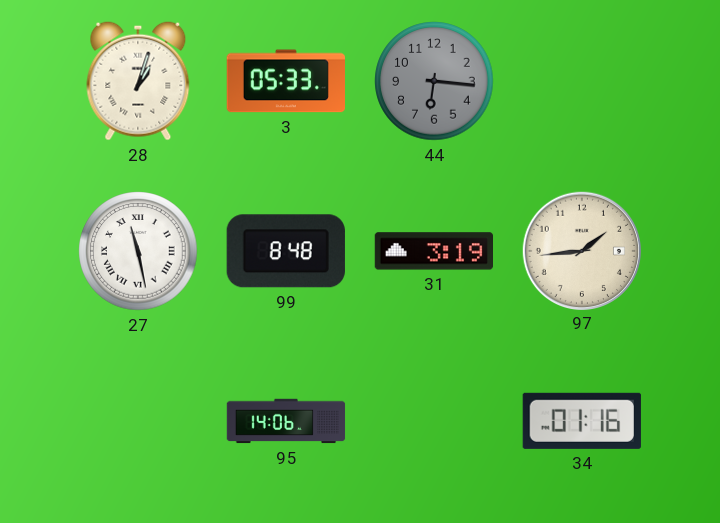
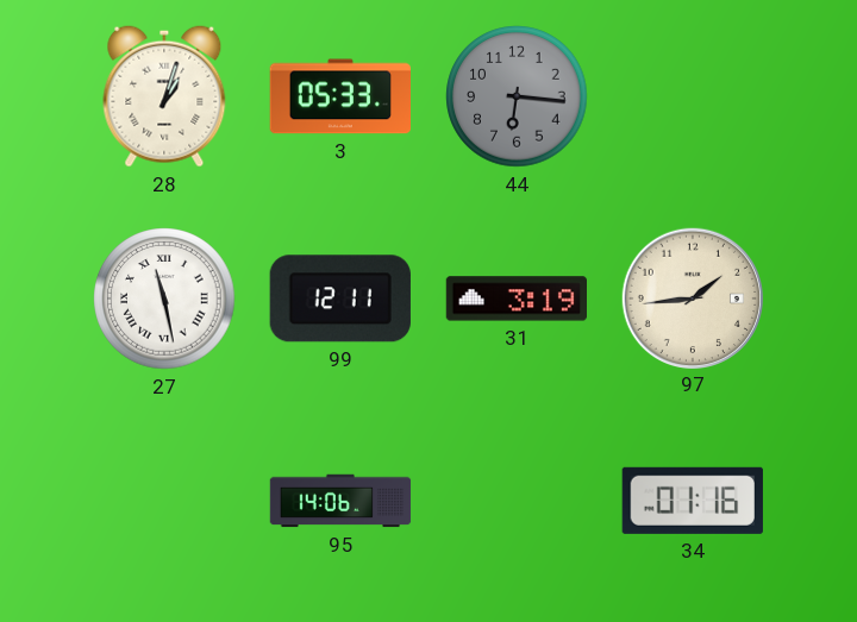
99: 8:48 -> 12:11
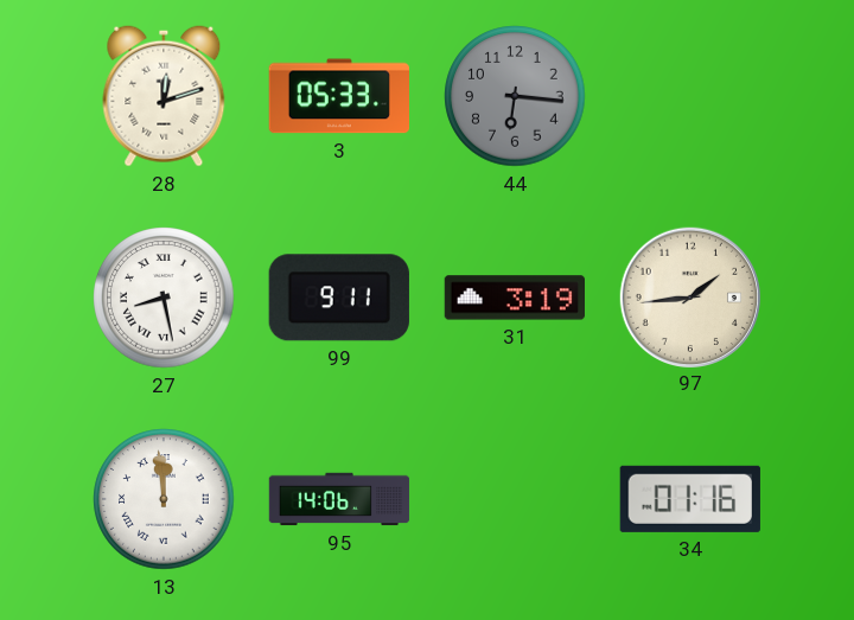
28: 1:03 -> 12:12
27: 11:28 -> 8:28
99: 12:11 -> 9:11
13: none -> 11:59
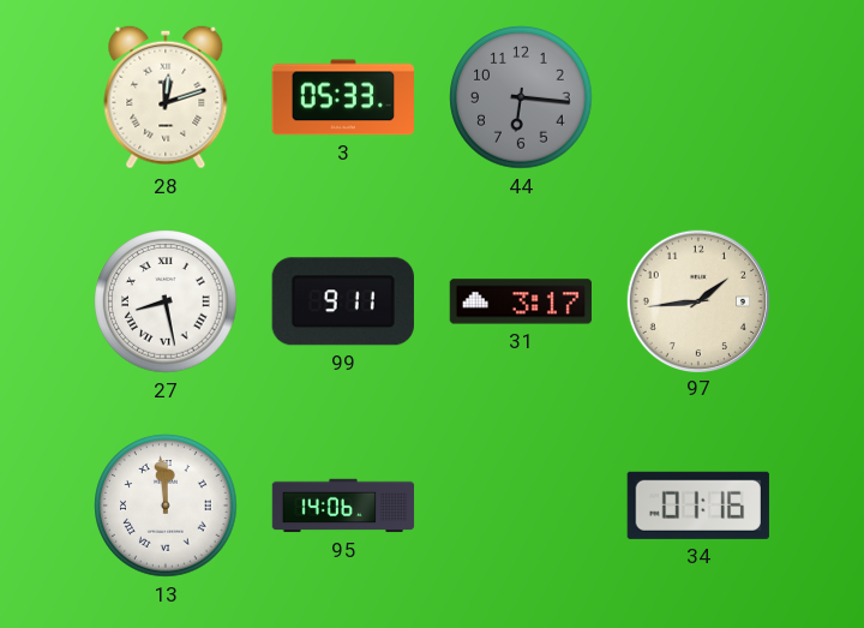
31: 3:19 -> 3:17
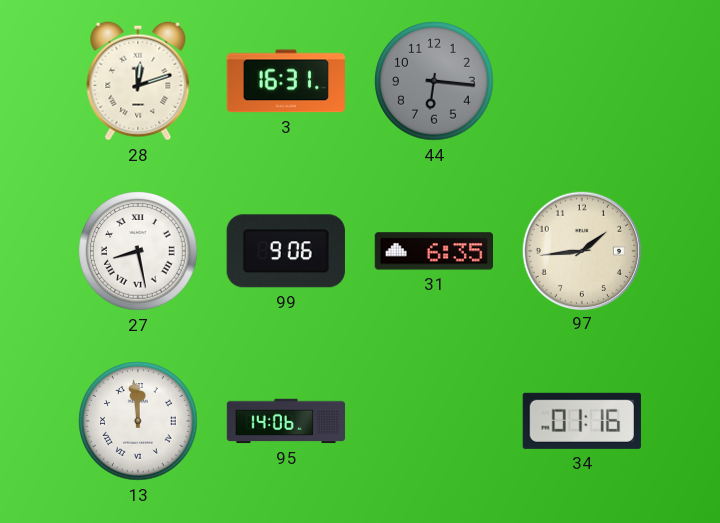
3: 05:33 -> 16:31
99: 9:11 -> 9:06
31: 3:17 -> 6:35
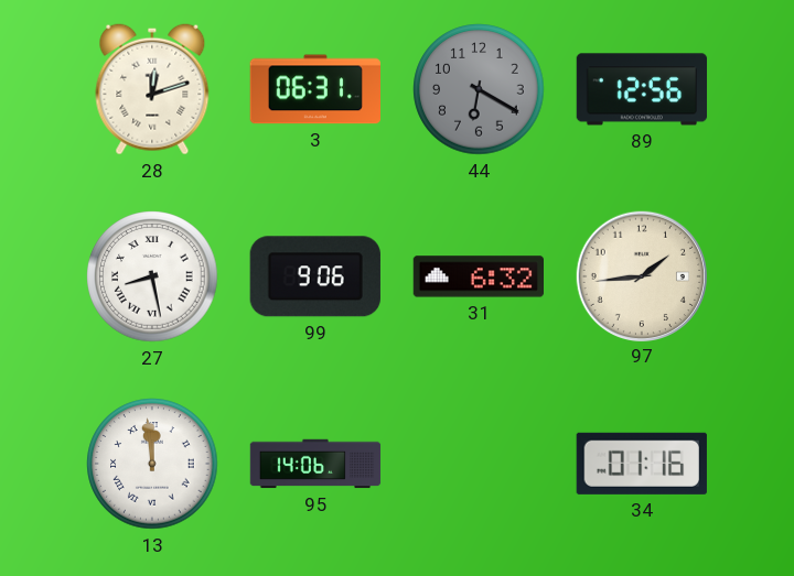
3: 16:31 -> 06:31
44: 6:16 -> 6:20
89: none -> 12:56
31: 6:35 -> 6:32
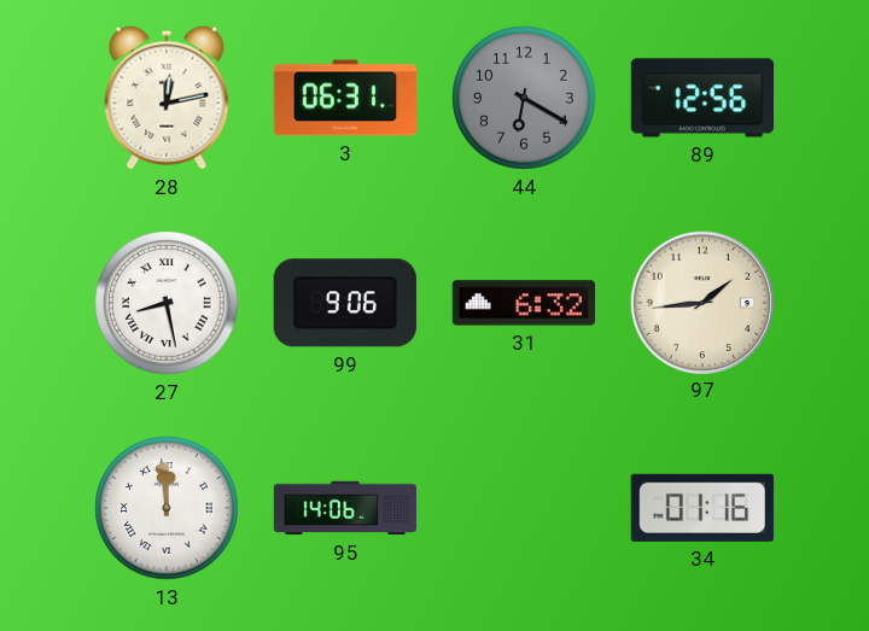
28: 12:12 -> 12:13
